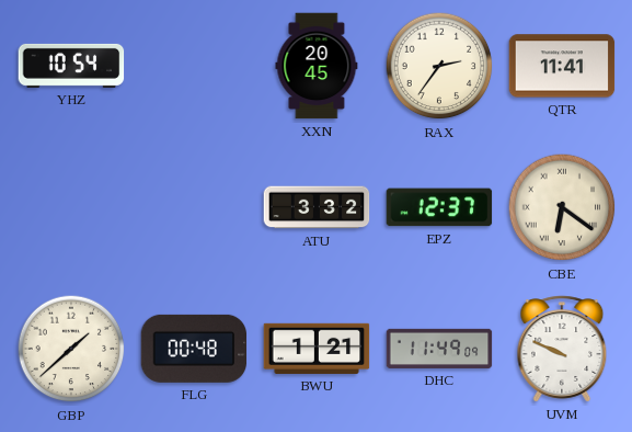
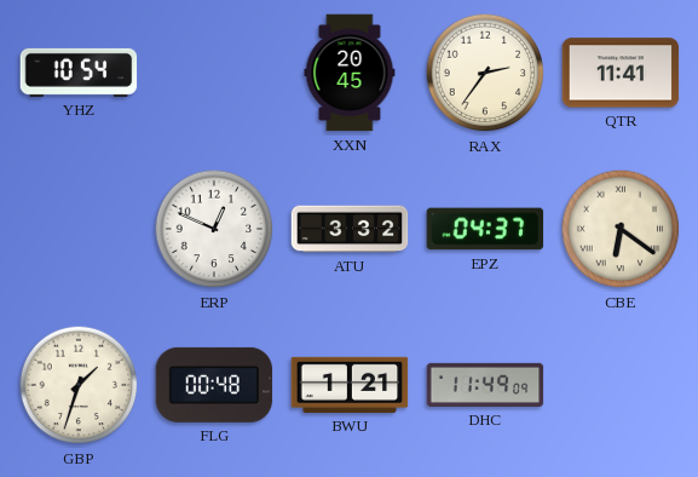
ERP: none -> 12:49
EPZ: 12:37 -> 04:37
GBP: 1:38 -> 1:33
UVM: 9:49 -> none
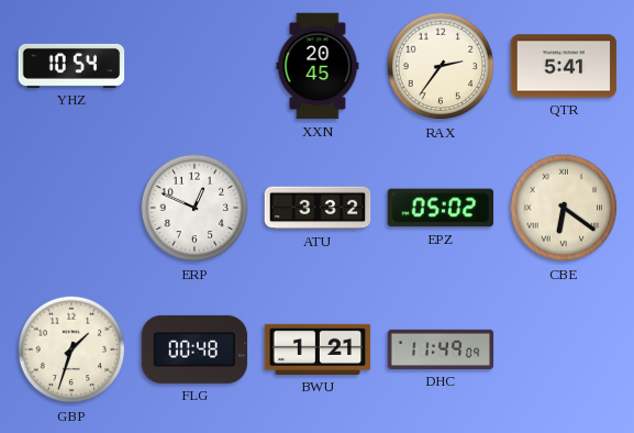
QTR: 11:41 -> 5:41
EPZ: 04:37 -> 05:02
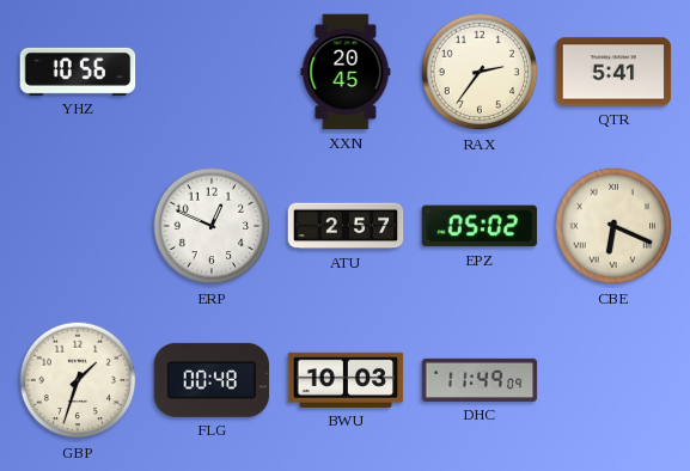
YHZ: 10:54 -> 10:56
ATU: 3:32 -> 2:57
CBE: 6:21 -> 6:19
BWU: 1:21 -> 10:03
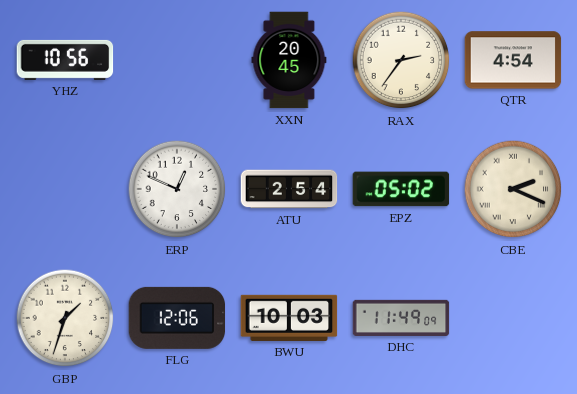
QTR: 5:41 -> 4:54
ATU: 2:57 -> 2:54
CBE: 6:19 -> 2:19
FLG: 00:48 -> 12:06
